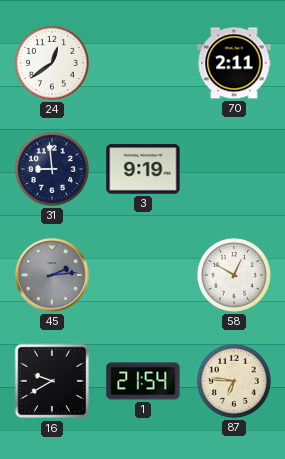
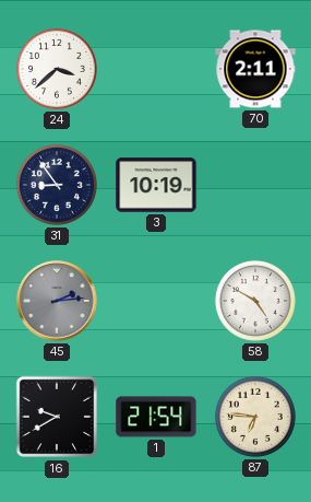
24: 12:39 -> 3:38
31: 8:59 -> 8:54
3: 9:19 -> 10:19
58: 12:50 -> 4:50
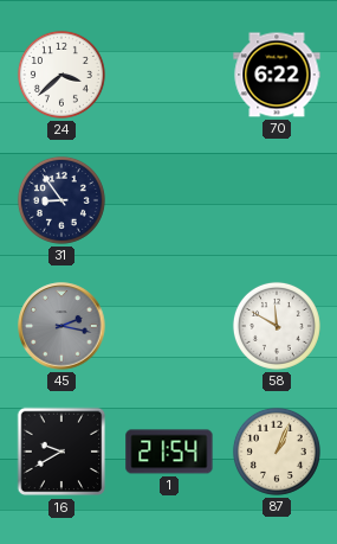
70: 2:11 -> 6:22
3: 10:19 -> none
45: 2:14 -> 2:17
58: 4:50 -> 11:50
87: 6:46 -> 1:04
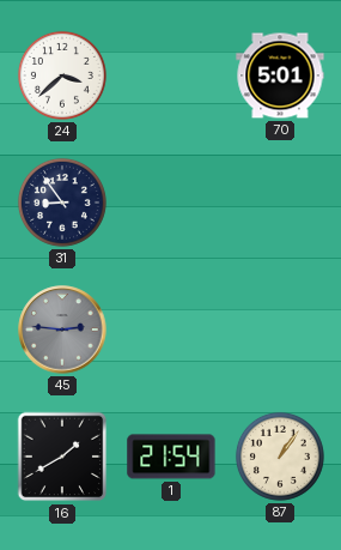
70: 6:22 -> 5:01
45: 2:17 -> 2:46
58: 11:50 -> none
16: 9:40 -> 1:40
87: 1:04 -> 1:06
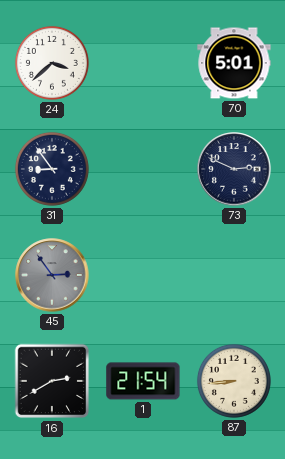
73: none -> 2:49
45: 2:46 -> 2:54
16: 1:40 -> 2:40
87: 1:06 -> 8:44
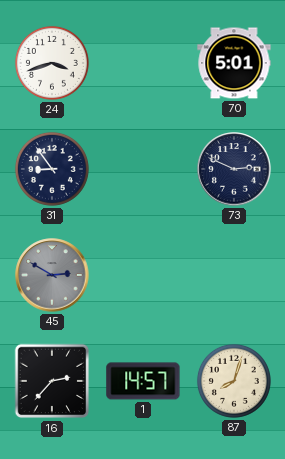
24: 3:38 -> 3:42
45: 2:54 -> 2:50
16: 2:40 -> 2:37
1: 21:54 -> 14:57
87: 8:44 -> 8:03
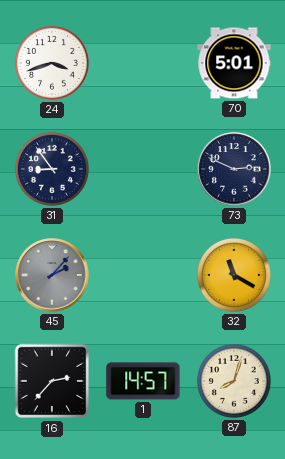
45: 2:50 -> 2:07
32: none -> 11:20
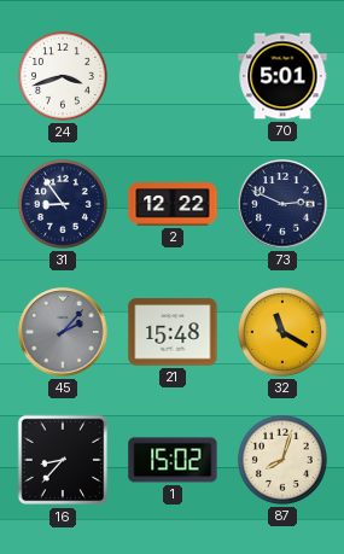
2: none -> 12:22
21: none -> 15:48
16: 2:37 -> 8:37
1: 14:57 -> 15:02
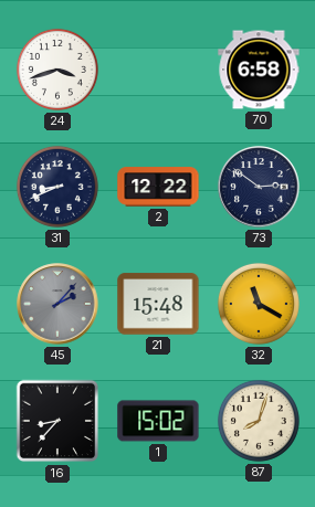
70: 5:01 -> 6:58
31: 8:54 -> 8:41
73: 2:49 -> 2:51
